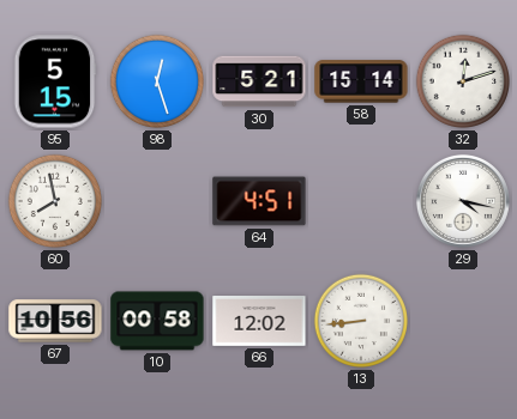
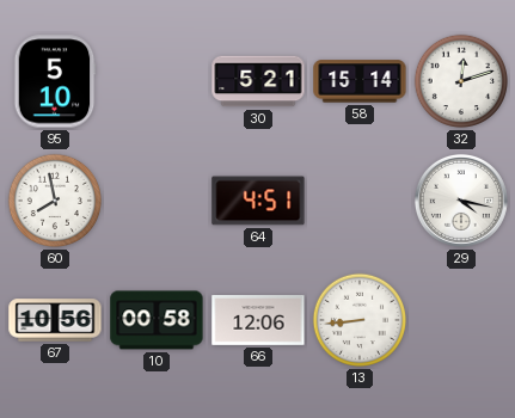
95: 5:15 -> 5:10
98: 12:27 -> none
66: 12:02 -> 12:06
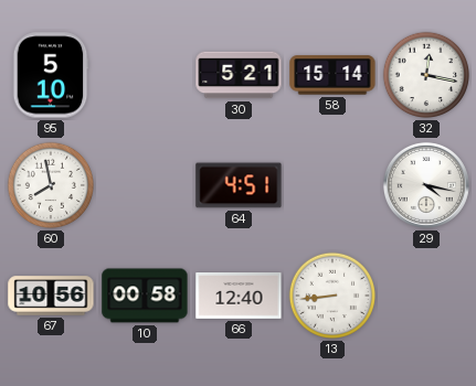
32: 12:12 -> 12:17
66: 12:06 -> 12:40
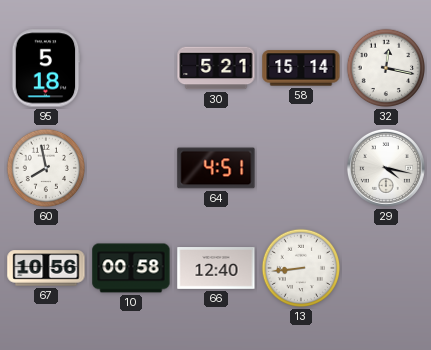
95: 5:10 -> 5:18
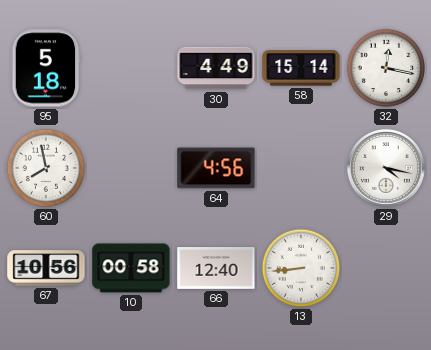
30: 5:21 -> 4:49
64: 4:51 -> 4:56
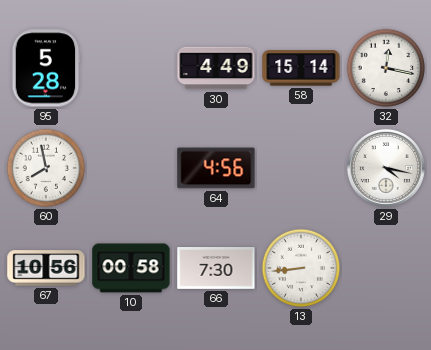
95: 5:18 -> 5:28
66: 12:40 -> 7:30
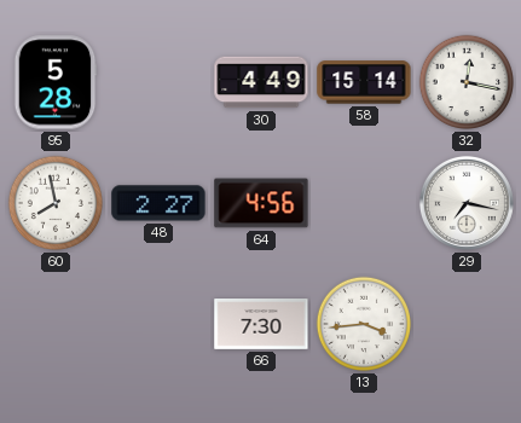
48: none -> 2:27
29: 4:17 -> 7:17
67: 10:56 -> none
10: 00:58 -> none
13: 8:44 -> 3:44
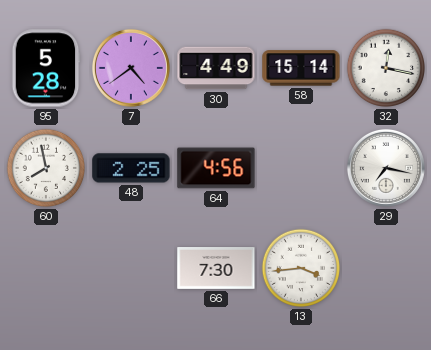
7: none -> 4:39
48: 2:27 -> 2:25
